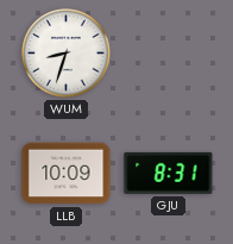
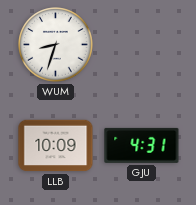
GJU: 8:31 -> 4:31
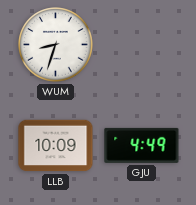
GJU: 4:31 -> 4:49
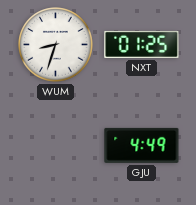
NXT: none -> 01:25
LLB: 10:09 -> none
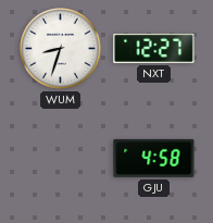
NXT: 01:25 -> 12:27
GJU: 4:49 -> 4:58
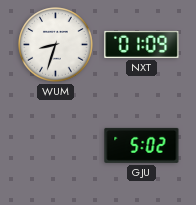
NXT: 12:27 -> 01:09
GJU: 4:58 -> 5:02
